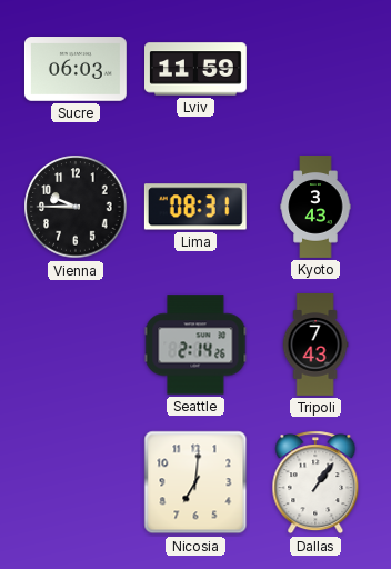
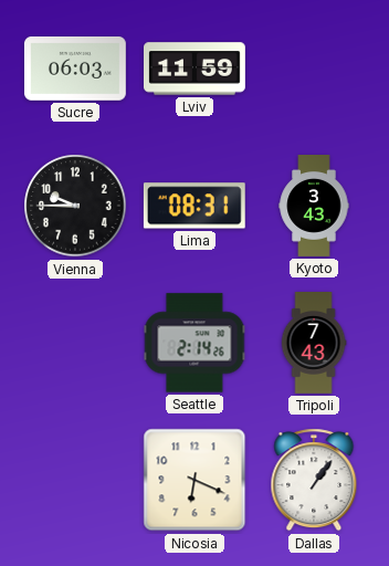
Nicosia: 7:01 -> 6:19
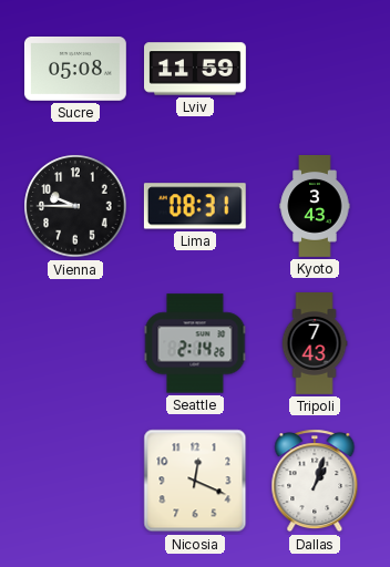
Sucre: 06:03 -> 05:08
Nicosia: 6:19 -> 12:19
Dallas: 1:06 -> 1:03
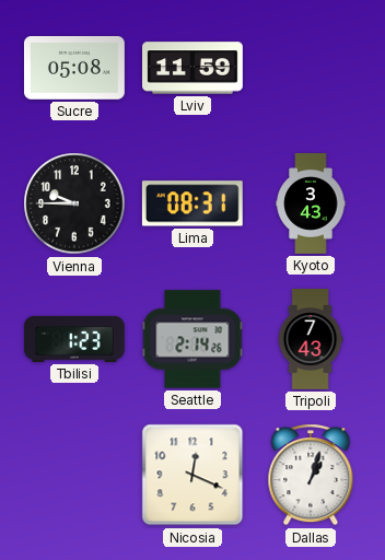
Tbilisi: none -> 1:23
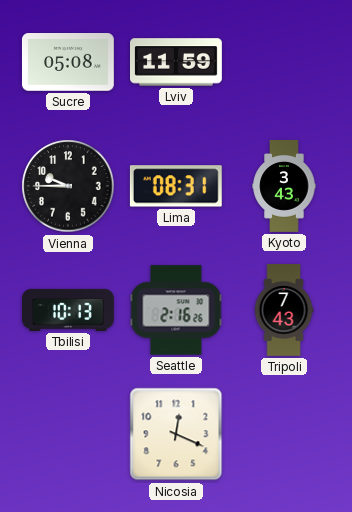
Tbilisi: 1:23 -> 10:13
Seattle: 2:14 -> 2:16
Dallas: 1:03 -> none
